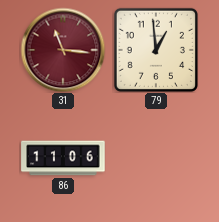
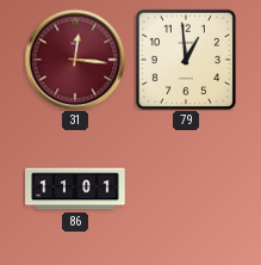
31: 11:16 -> 12:16
86: 11:06 -> 11:01
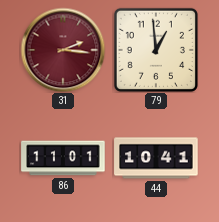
31: 12:16 -> 2:16
44: none -> 10:41
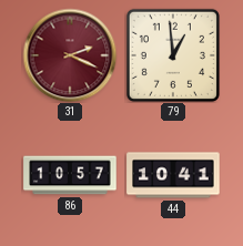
31: 2:16 -> 2:19
86: 11:01 -> 10:57
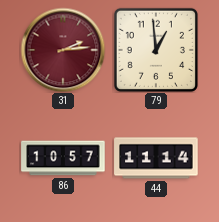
31: 2:19 -> 2:14
44: 10:41 -> 11:14
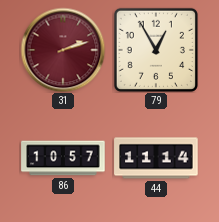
31: 2:14 -> 2:12
79: 12:59 -> 12:55
